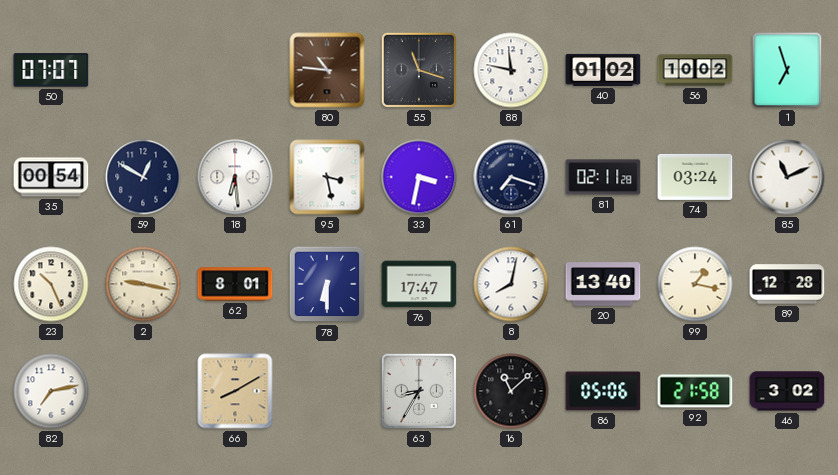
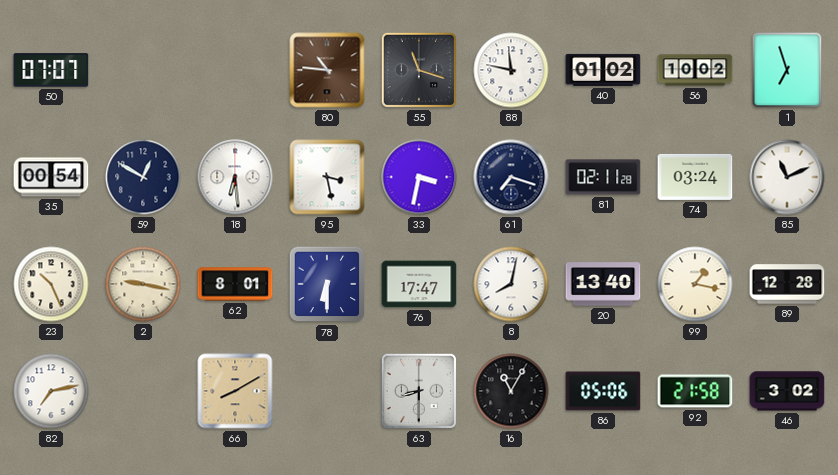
63: 8:35 -> 8:30
16: 11:08 -> 11:05
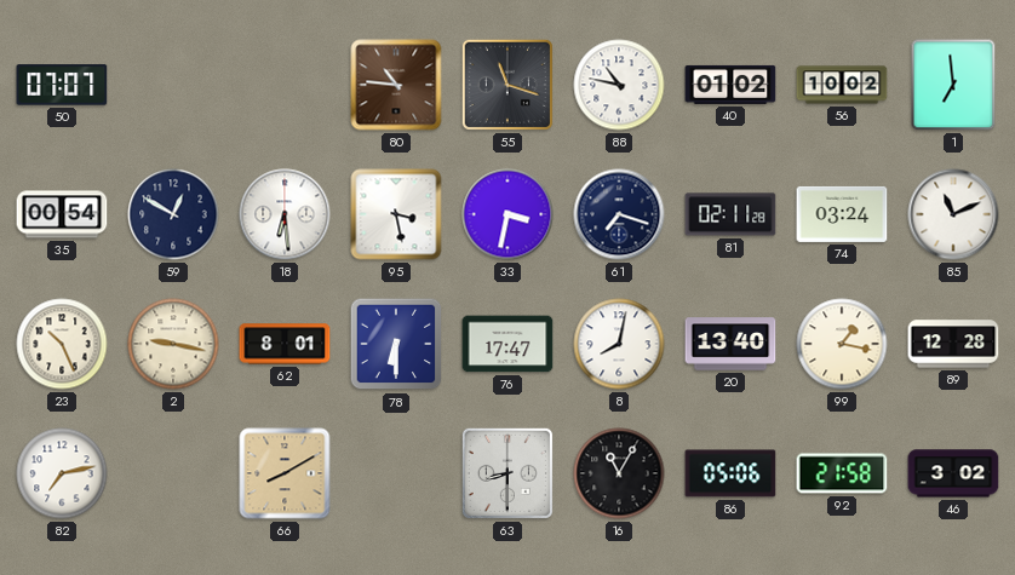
88: 11:47 -> 10:47
1: 6:57 -> 6:59
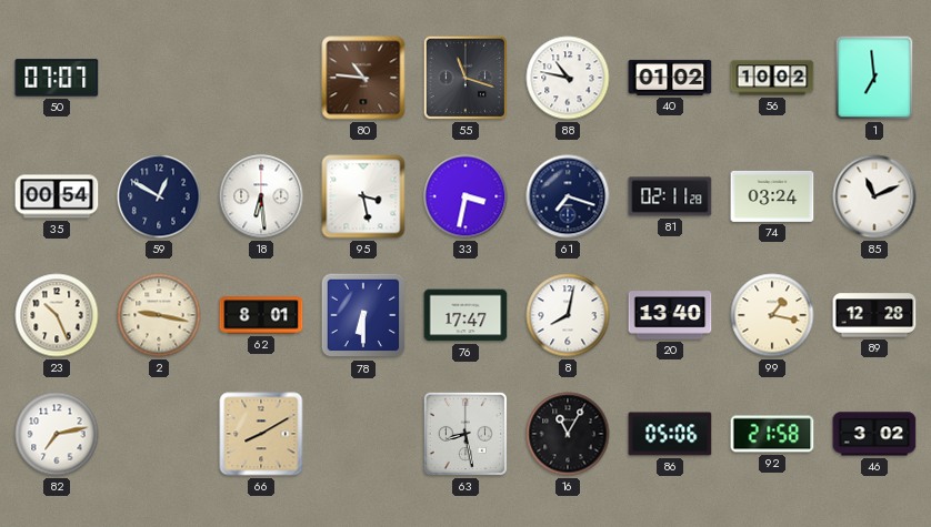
63: 8:30 -> 8:28
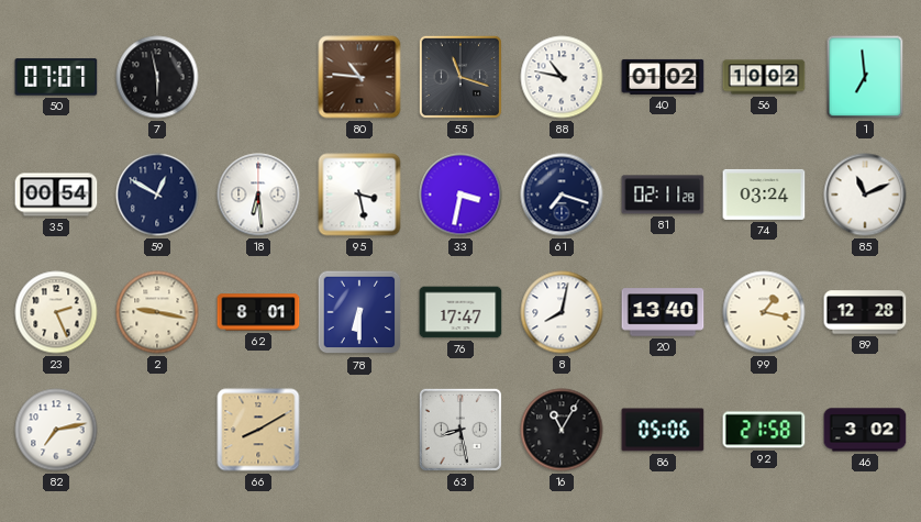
7: none -> 5:58
23: 10:26 -> 2:26
